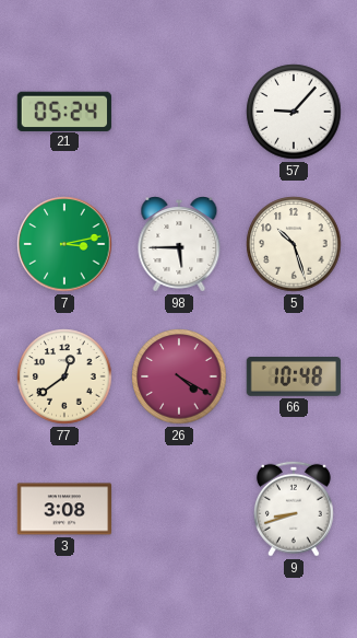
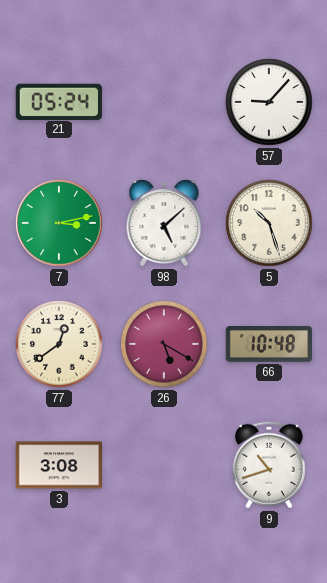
98: 5:45 -> 5:08
26: 4:20 -> 5:20
9: 8:42 -> 10:42
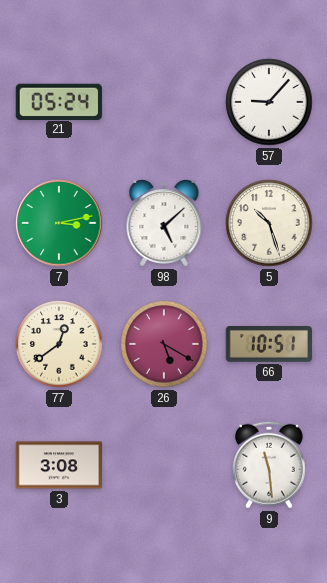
66: 10:48 -> 10:51
9: 10:42 -> 11:29
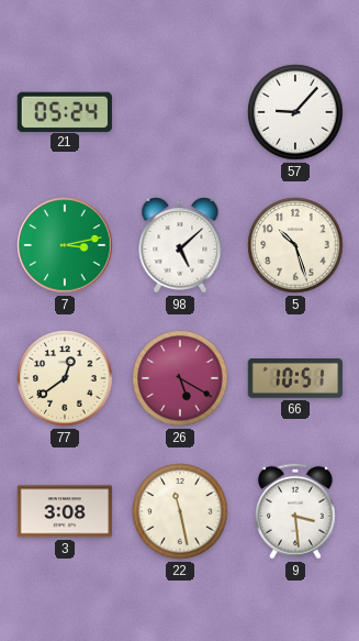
22: none -> 11:28
9: 11:29 -> 3:29
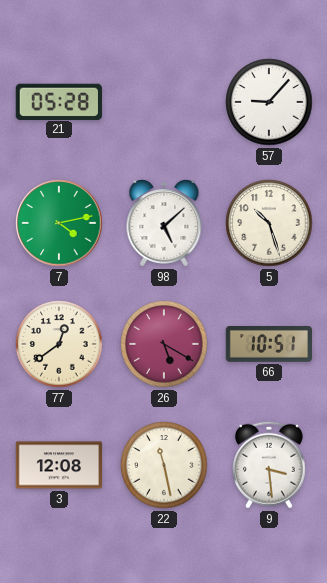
21: 05:24 -> 05:28
7: 3:13 -> 4:13
3: 3:08 -> 12:08
